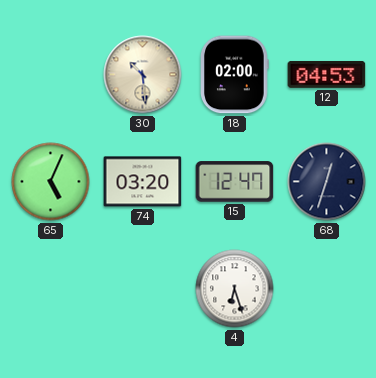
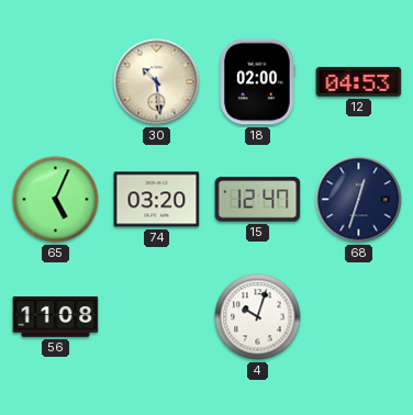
56: none -> 11:08
4: 6:27 -> 10:03
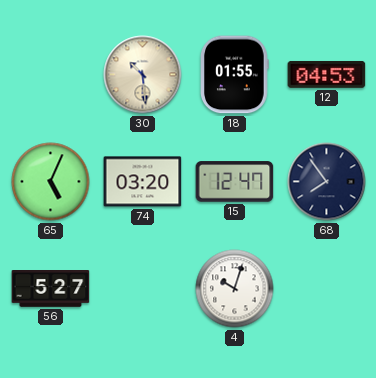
18: 02:00 -> 01:55
68: 12:33 -> 7:54
56: 11:08 -> 5:27
